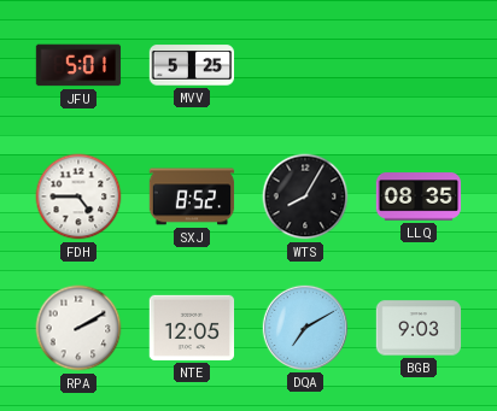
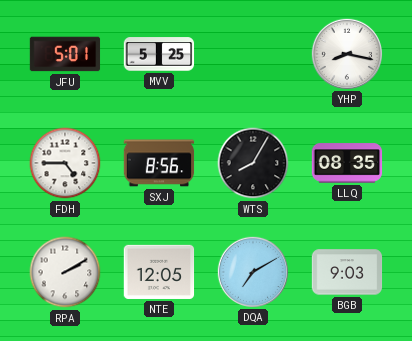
YHP: none -> 8:17
SXJ: 8:52 -> 8:56
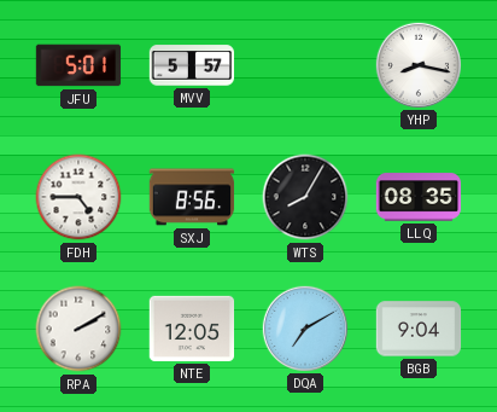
MVV: 5:25 -> 5:57
BGB: 9:03 -> 9:04
